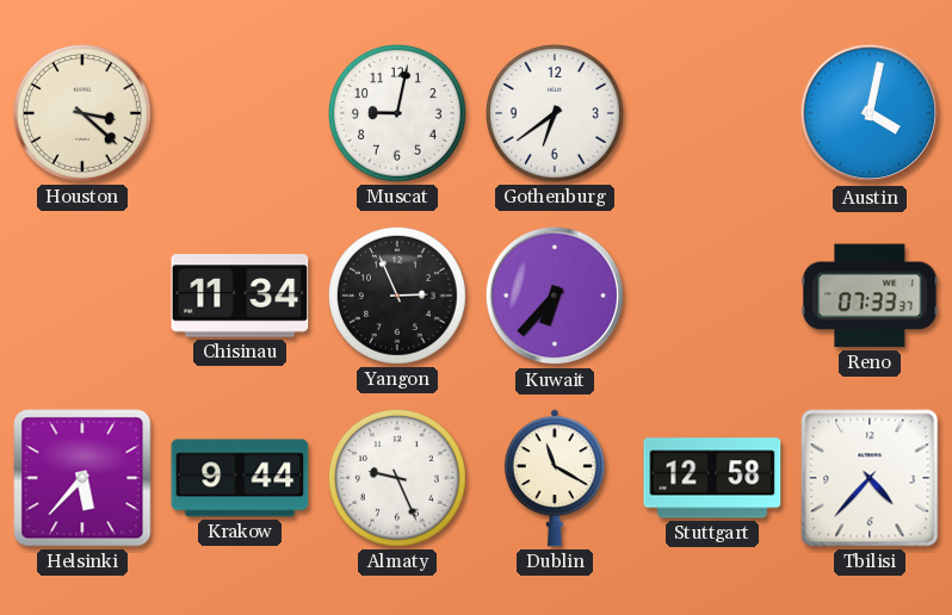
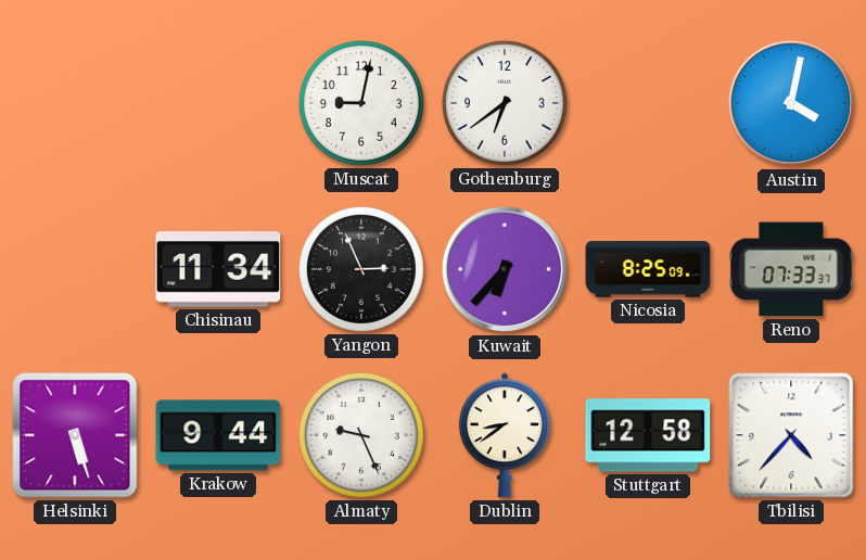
Houston: 3:22 -> none
Nicosia: none -> 8:25
Helsinki: 5:37 -> 5:27
Dublin: 11:20 -> 8:39
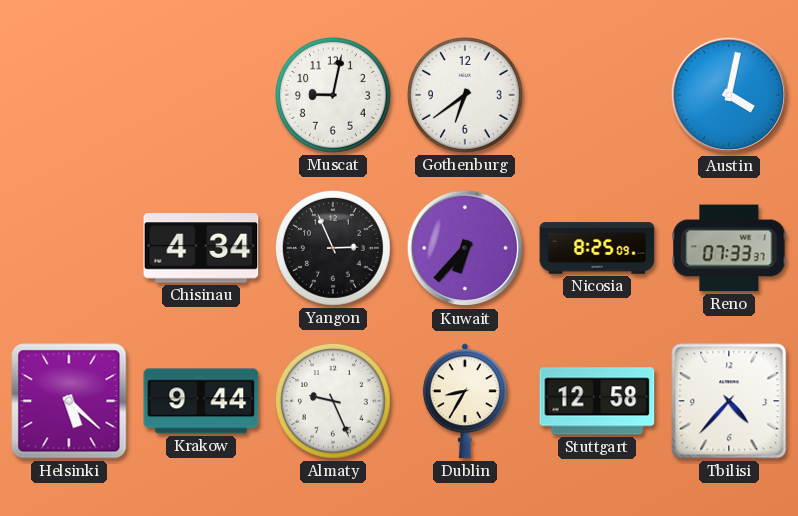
Chisinau: 11:34 -> 4:34
Helsinki: 5:27 -> 5:22
Dublin: 8:39 -> 8:35
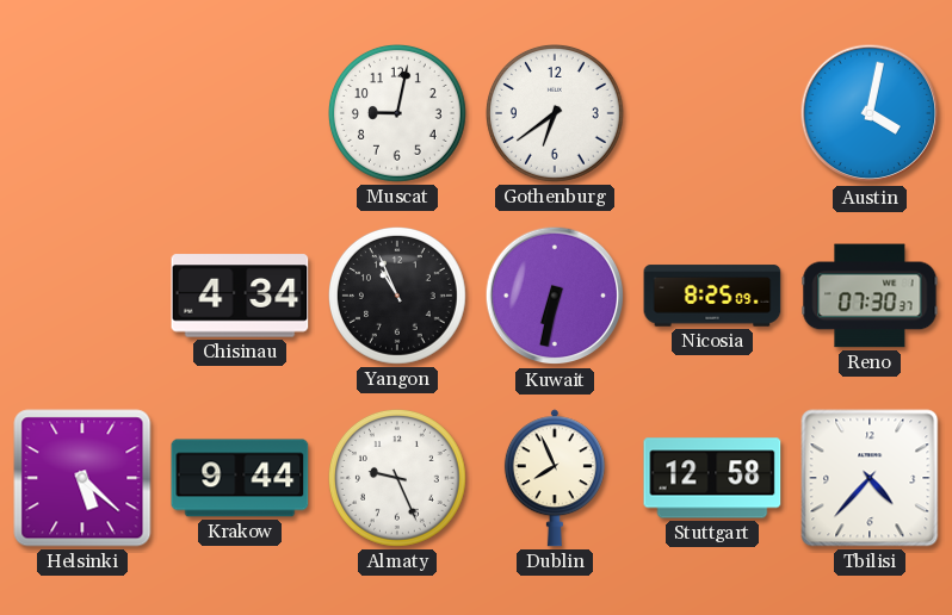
Yangon: 2:56 -> 10:56
Kuwait: 6:37 -> 6:32
Reno: 07:33 -> 07:30
Dublin: 8:35 -> 7:56
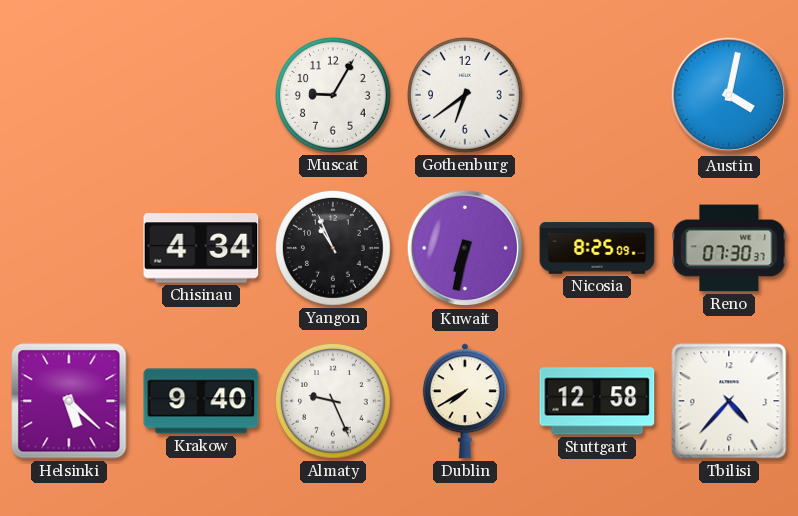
Muscat: 9:02 -> 9:05
Krakow: 9:44 -> 9:40
Dublin: 7:56 -> 7:40
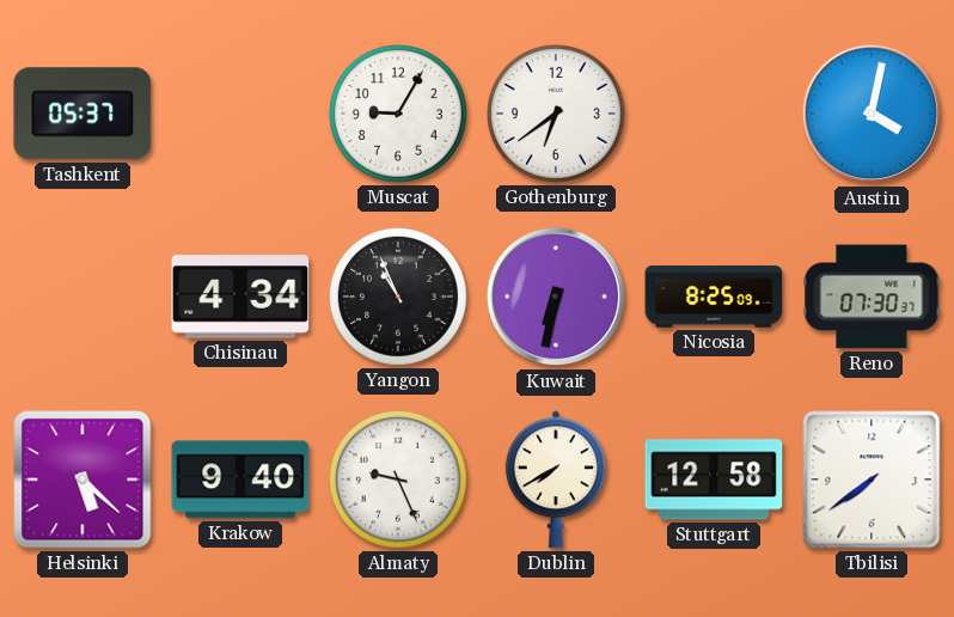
Tashkent: none -> 05:37
Tbilisi: 4:37 -> 7:39
